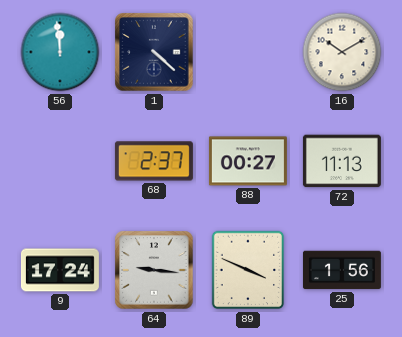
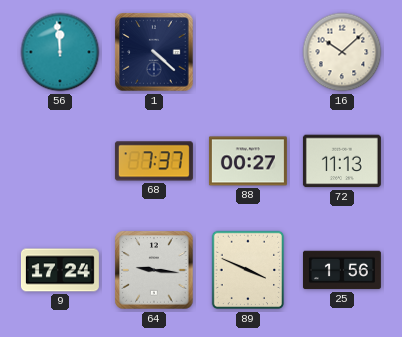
16: 10:10 -> 10:08
68: 2:37 -> 7:37
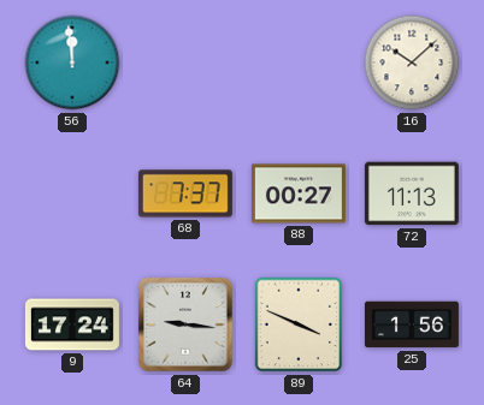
1: 4:22 -> none
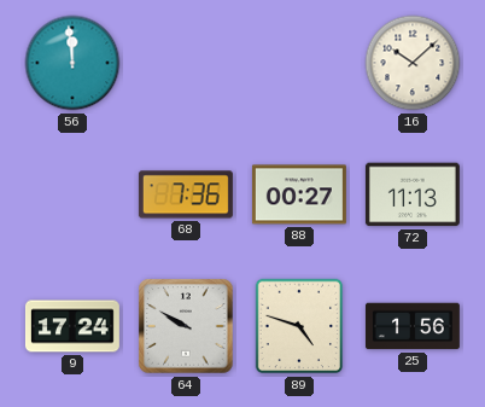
68: 7:37 -> 7:36
64: 9:16 -> 9:50
89: 3:49 -> 4:48
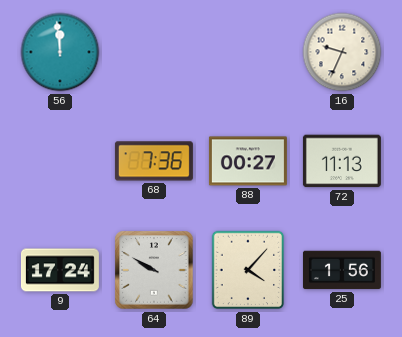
16: 10:08 -> 9:34
89: 4:48 -> 4:07
